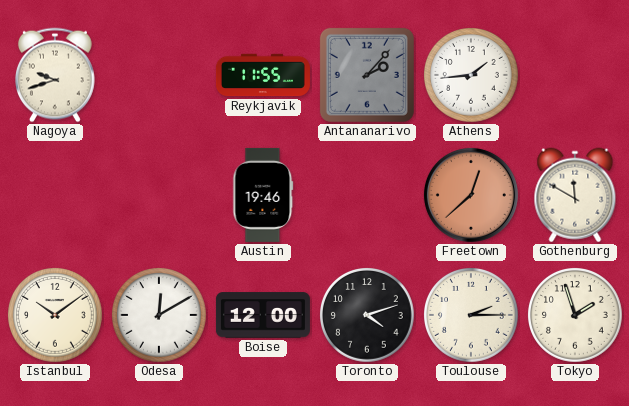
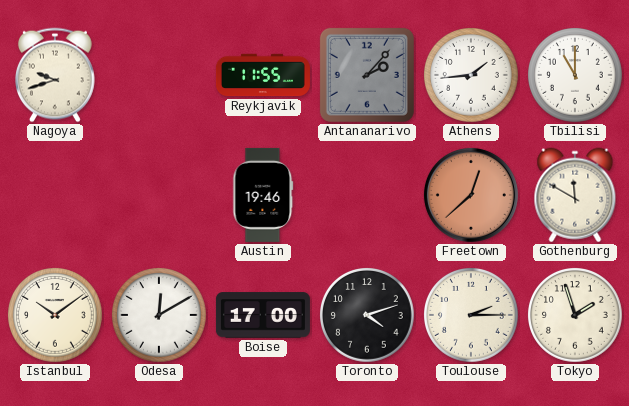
Tbilisi: none -> 11:00
Boise: 12:00 -> 17:00
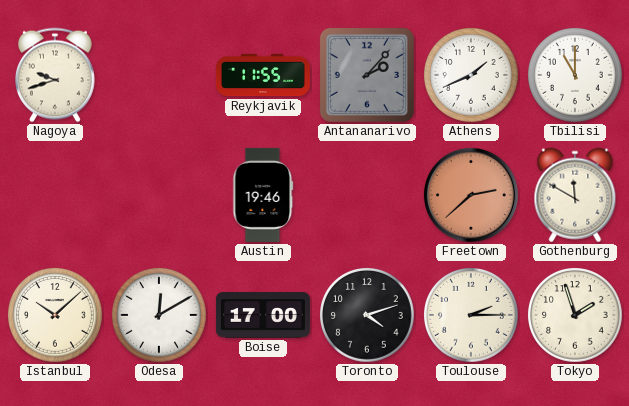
Athens: 1:44 -> 1:41
Freetown: 12:38 -> 2:38
Istanbul: 10:09 -> 10:08
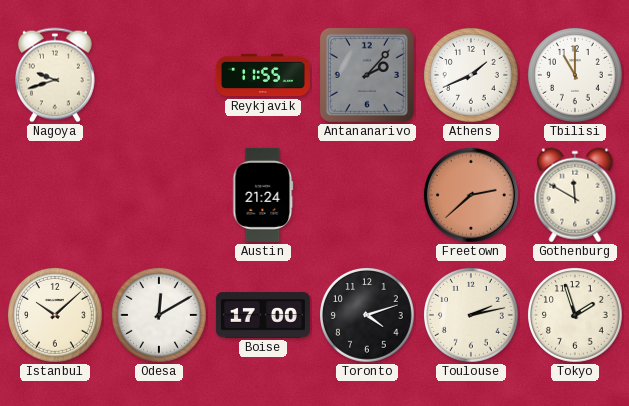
Austin: 19:46 -> 21:24
Toulouse: 2:15 -> 2:13
